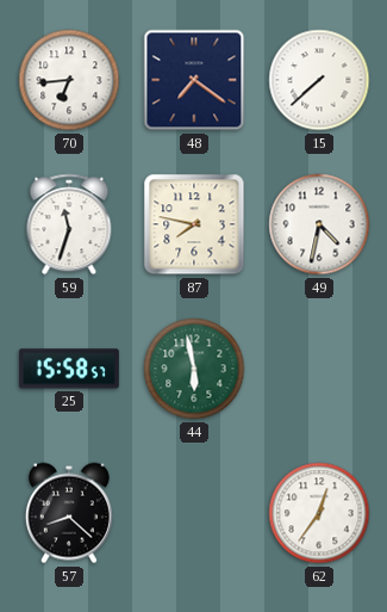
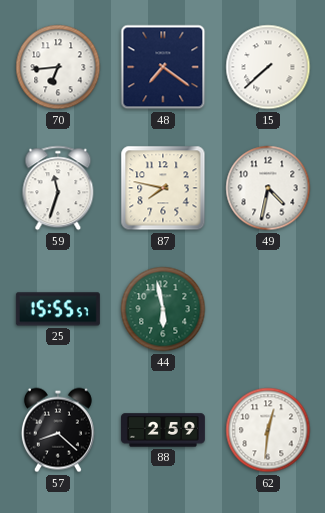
25: 15:58 -> 15:55
88: none -> 2:59
62: 12:36 -> 12:31
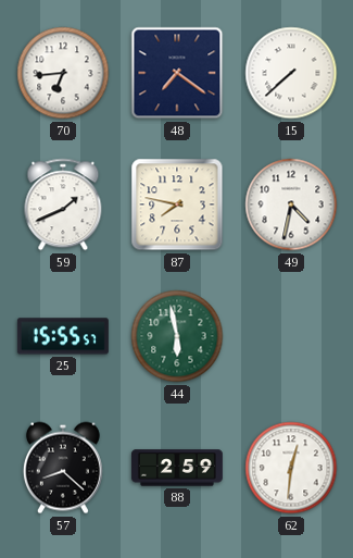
59: 11:33 -> 1:41
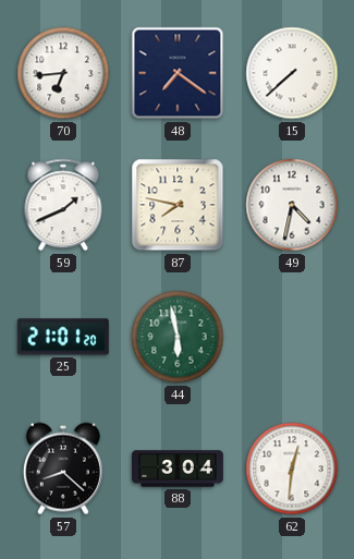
25: 15:55 -> 21:01
88: 2:59 -> 3:04
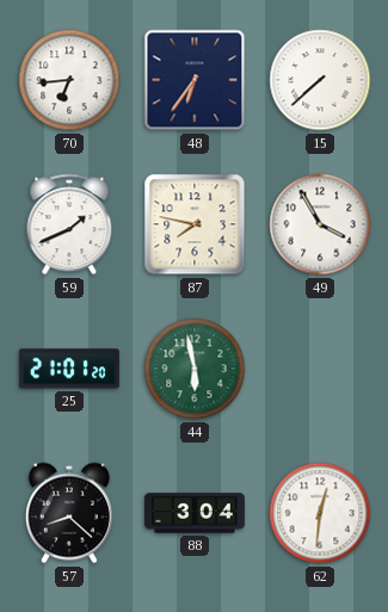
48: 7:21 -> 6:36
49: 4:32 -> 3:55
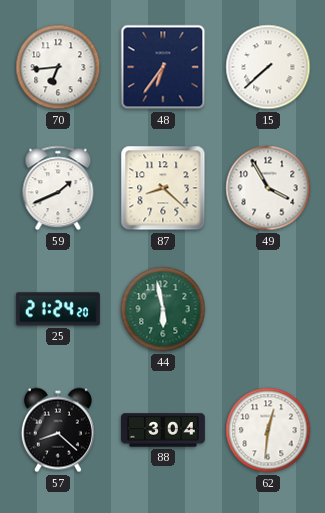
87: 7:47 -> 8:22
25: 21:01 -> 21:24
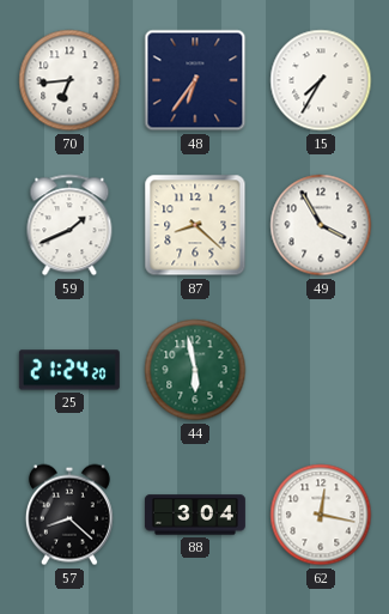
15: 7:38 -> 7:35
62: 12:31 -> 12:17
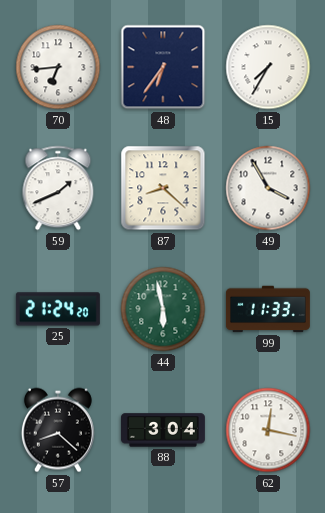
99: none -> 11:33
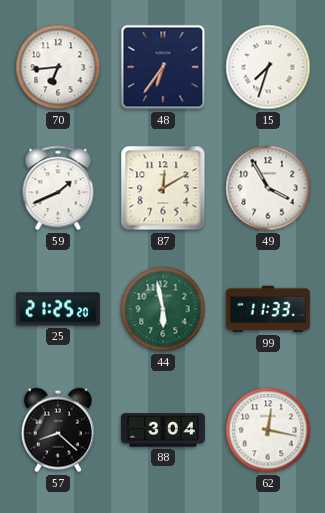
15: 7:35 -> 7:33
87: 8:22 -> 12:10
25: 21:24 -> 21:25
